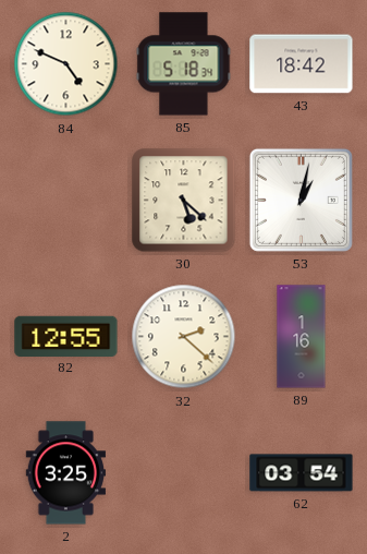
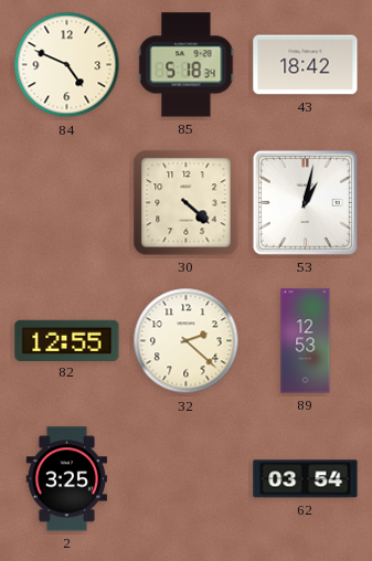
30: 5:22 -> 4:22
89: 1:16 -> 12:53
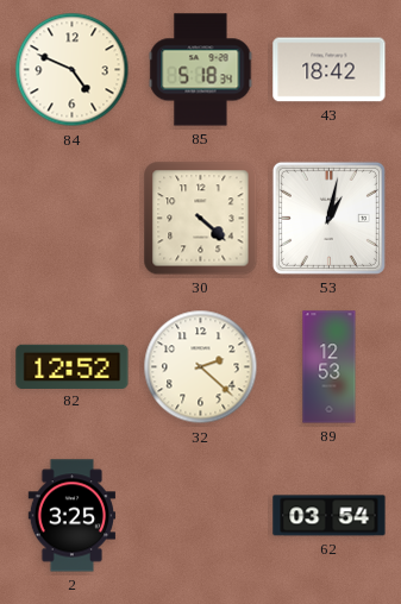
82: 12:55 -> 12:52
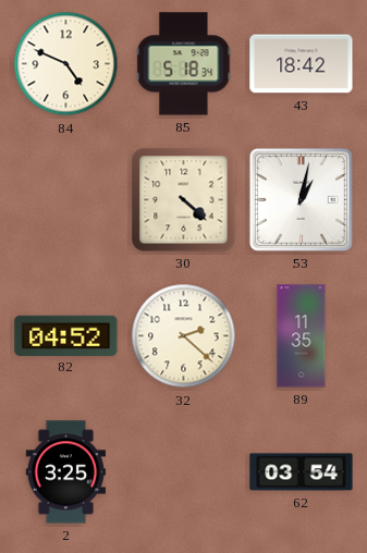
82: 12:52 -> 04:52
89: 12:53 -> 11:35
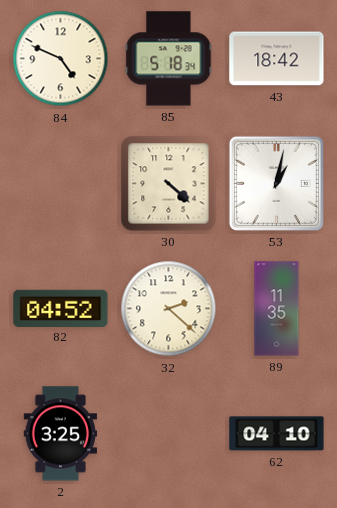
62: 03:54 -> 04:10
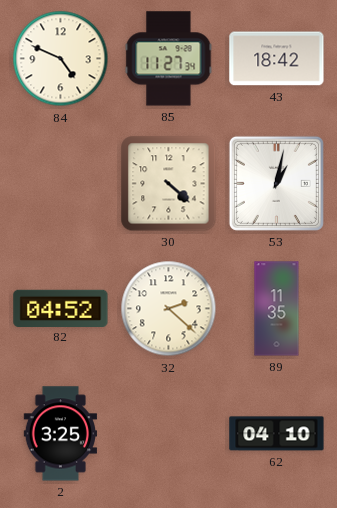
85: 5:18 -> 11:27
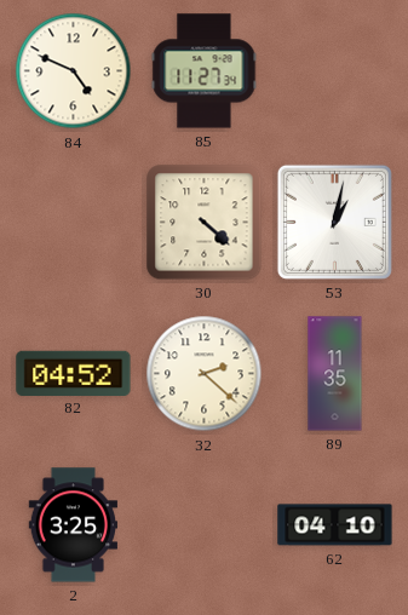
43: 18:42 -> none
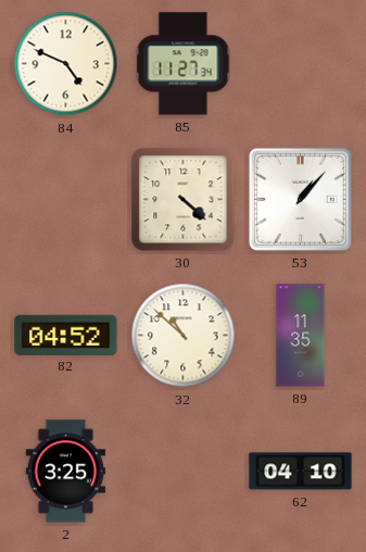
53: 1:02 -> 1:07
32: 2:22 -> 10:52
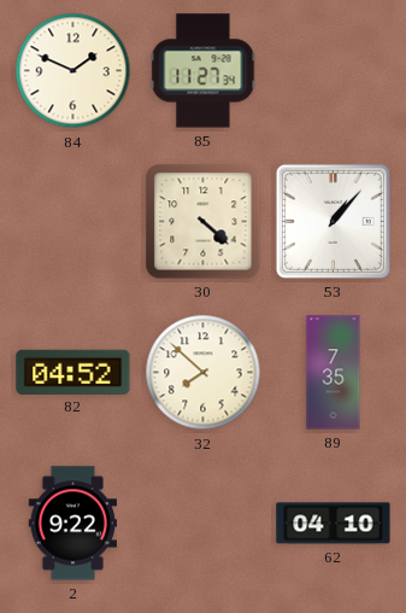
84: 4:49 -> 1:49
32: 10:52 -> 7:52
89: 11:35 -> 7:35
2: 3:25 -> 9:22
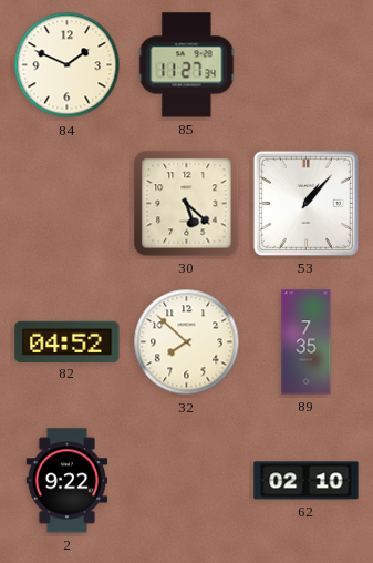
30: 4:22 -> 5:22
62: 04:10 -> 02:10
